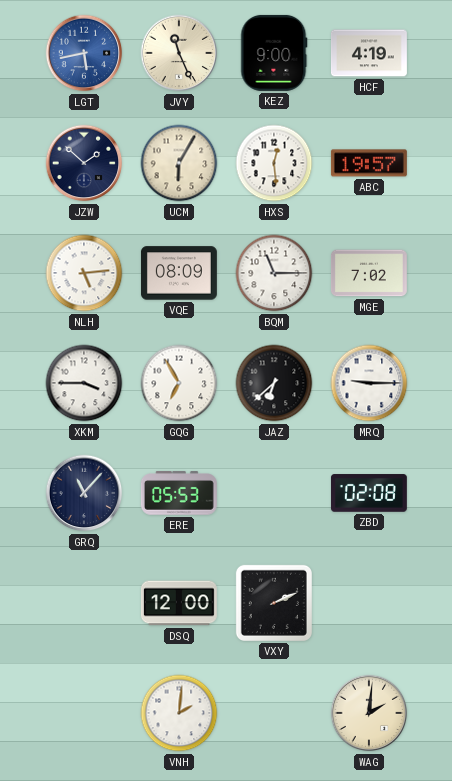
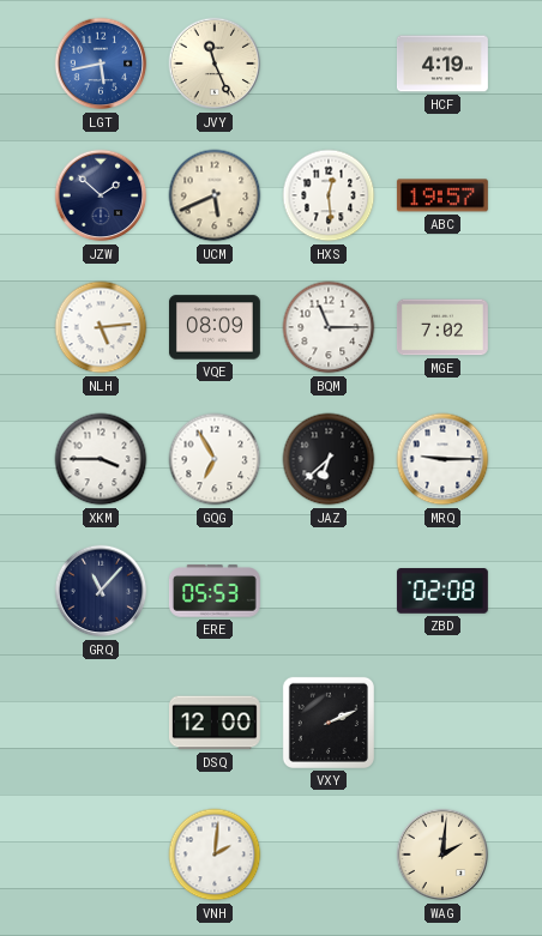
KEZ: 9:00 -> none
UCM: 6:05 -> 5:41
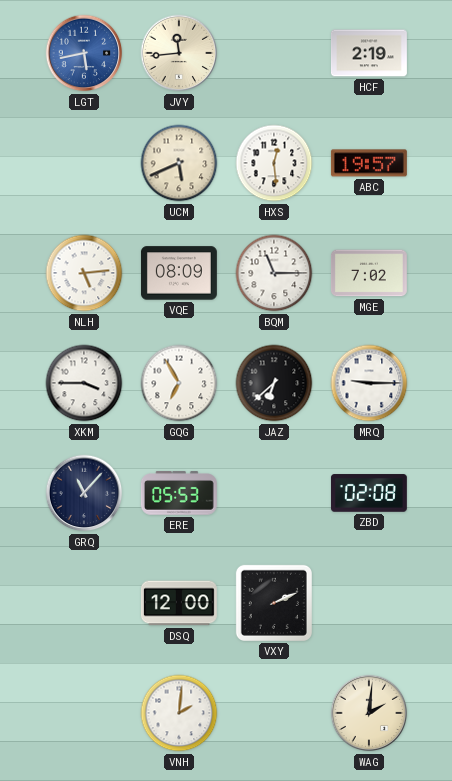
JVY: 11:26 -> 11:44
HCF: 4:19 -> 2:19
JZW: 1:52 -> none
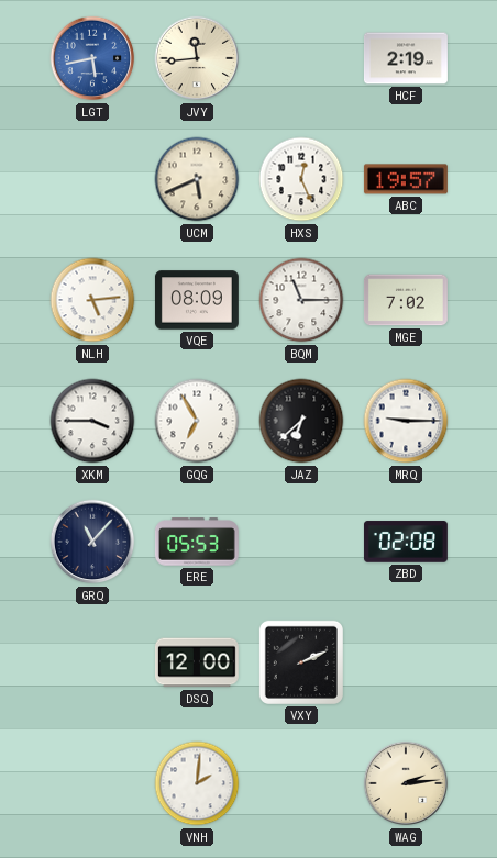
HXS: 12:29 -> 12:26
WAG: 2:01 -> 2:14
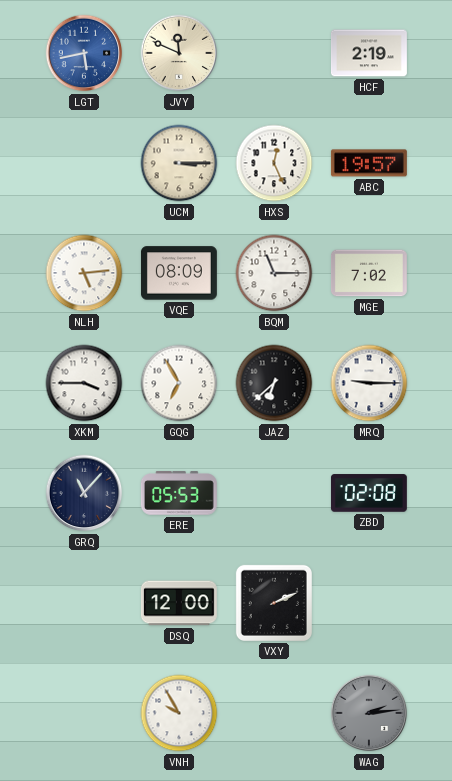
JVY: 11:44 -> 11:49
UCM: 5:41 -> 3:15
VNH: 2:01 -> 9:55
WAG dial: cream -> grey
